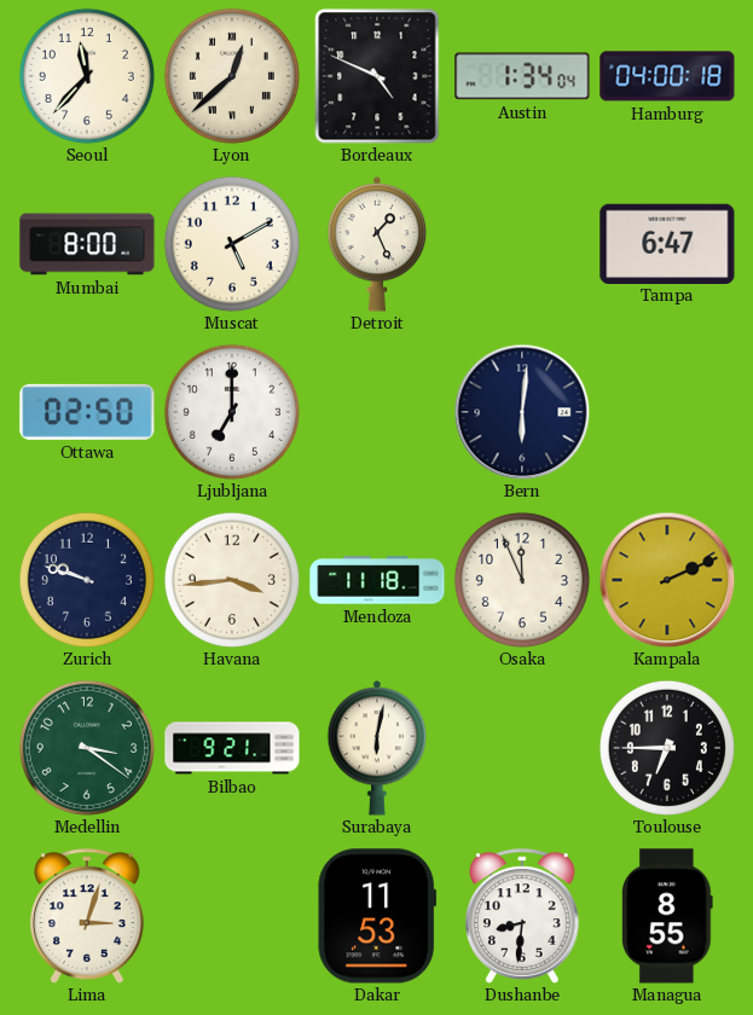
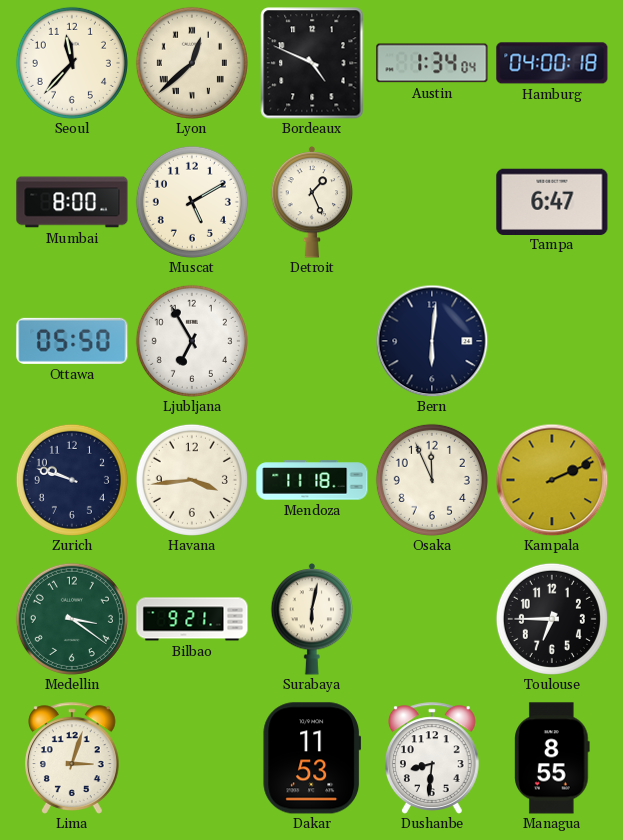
Ottawa: 02:50 -> 05:50
Ljubljana: 7:00 -> 6:55
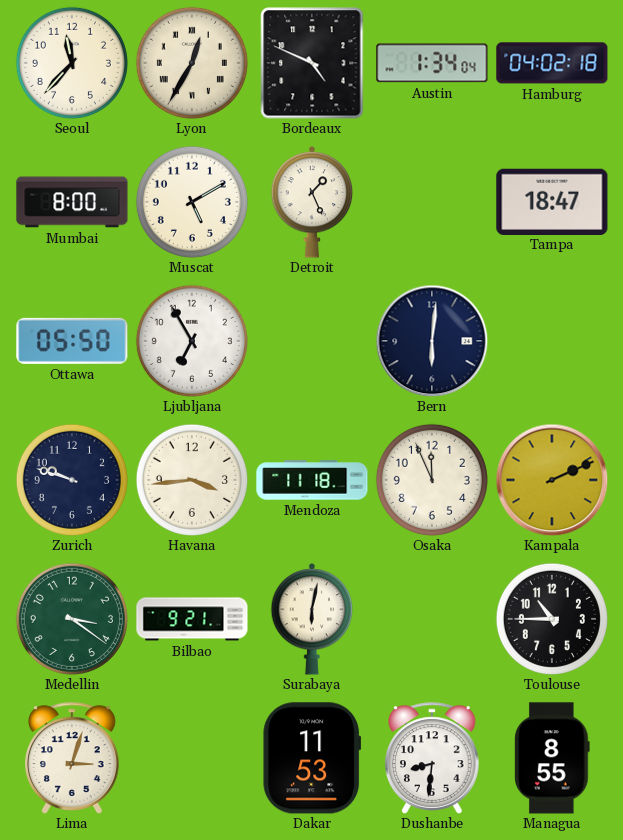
Lyon: 12:38 -> 12:35
Hamburg: 04:00 -> 04:02
Tampa: 6:47 -> 18:47
Toulouse: 6:45 -> 10:45
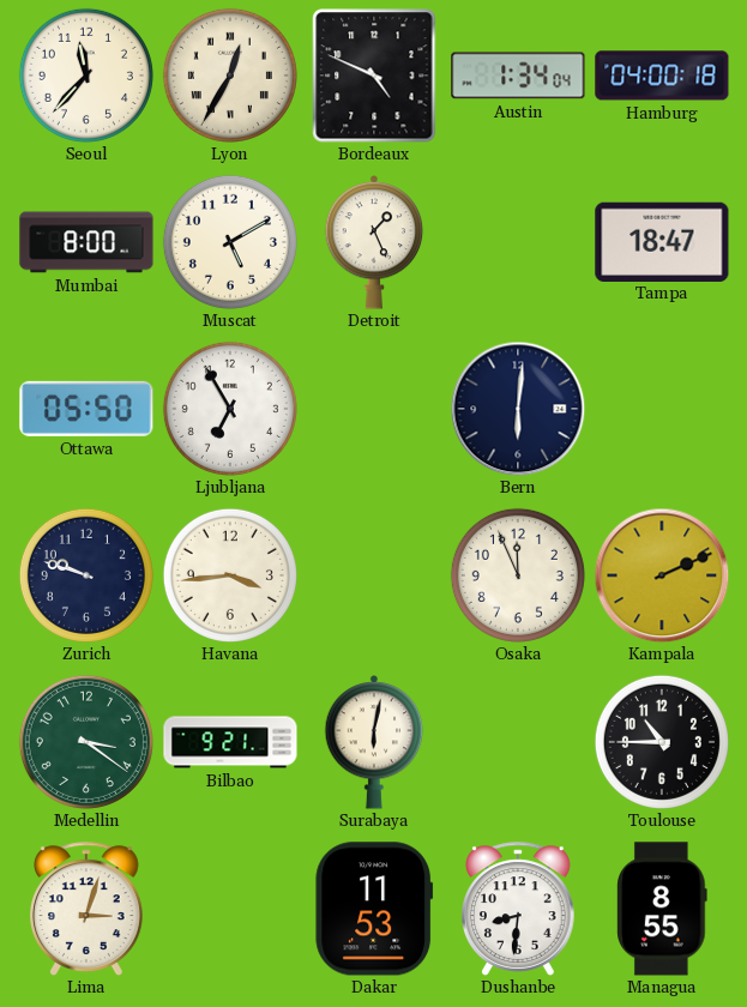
Hamburg: 04:02 -> 04:00
Mendoza: 11:18 -> none
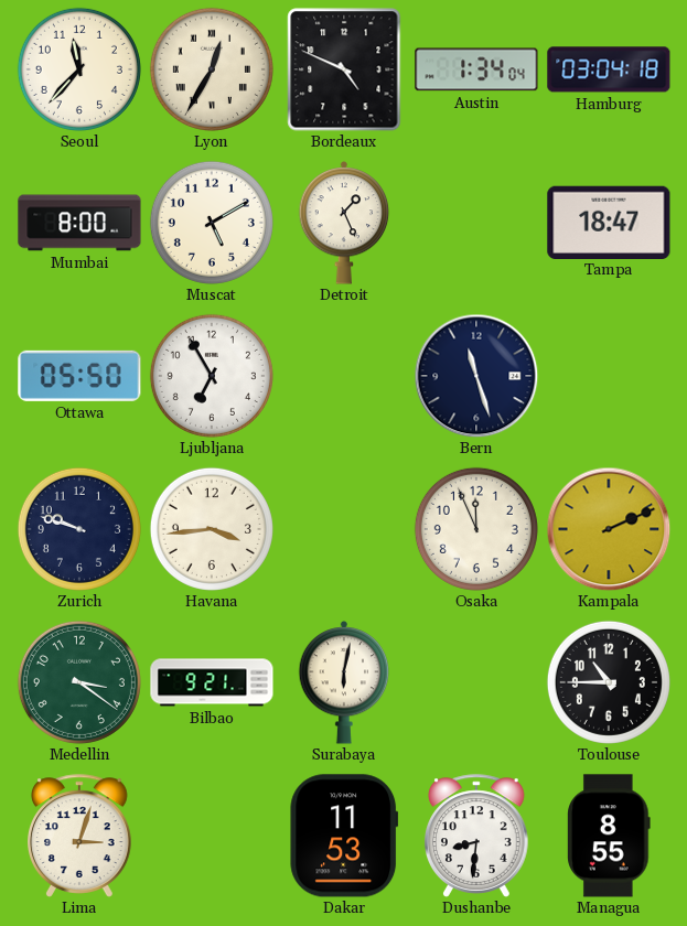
Hamburg: 04:00 -> 03:04
Bern: 6:01 -> 11:27
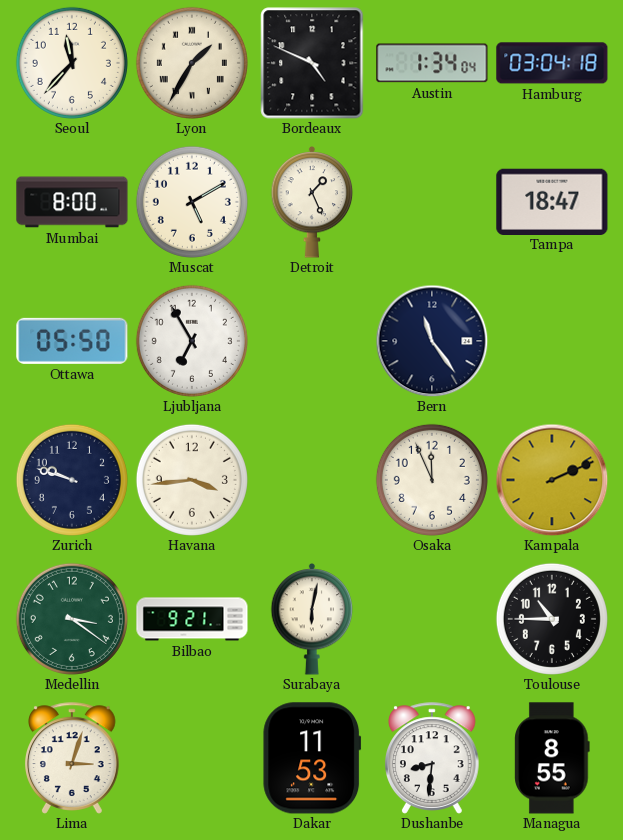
Lyon: 12:35 -> 1:35
Bern: 11:27 -> 11:24
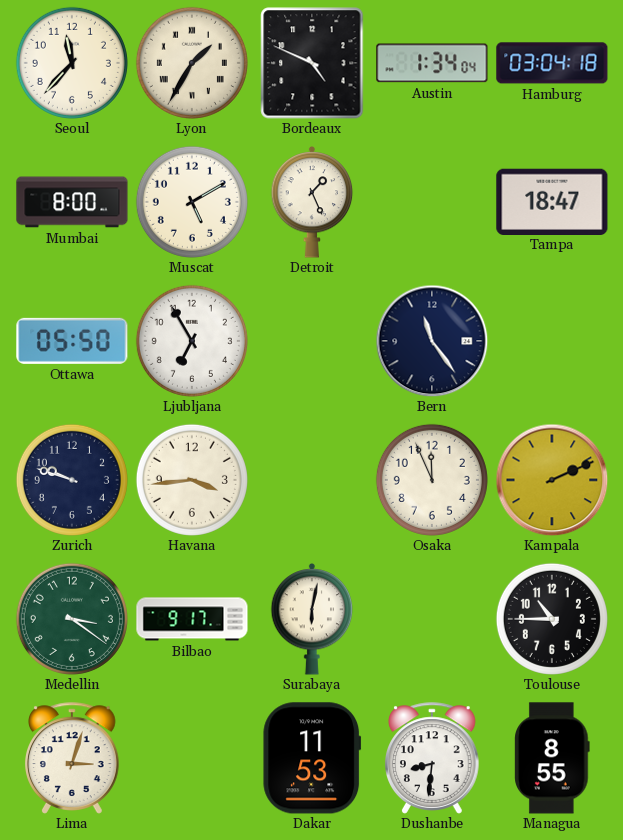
Bilbao: 9:21 -> 9:17
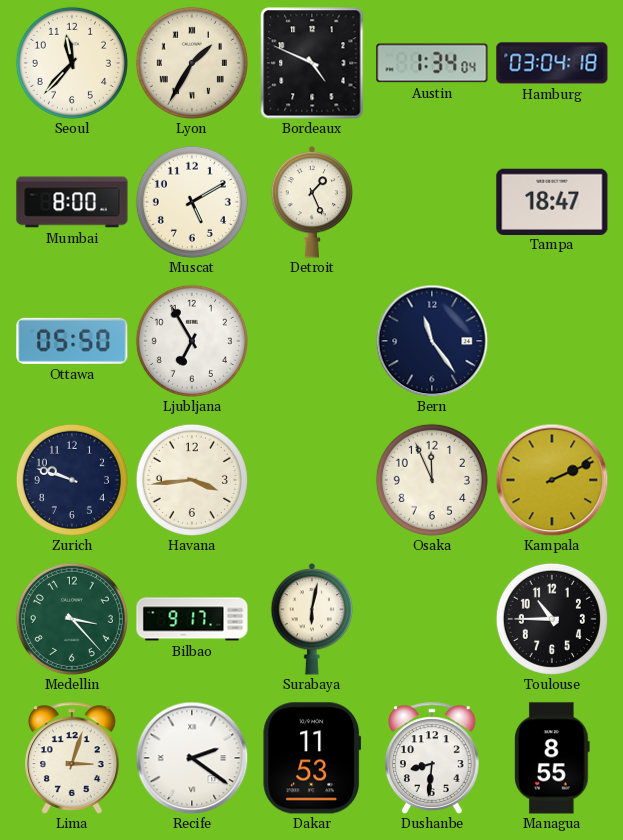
Medellin: 3:21 -> 3:23
Recife: none -> 2:21
